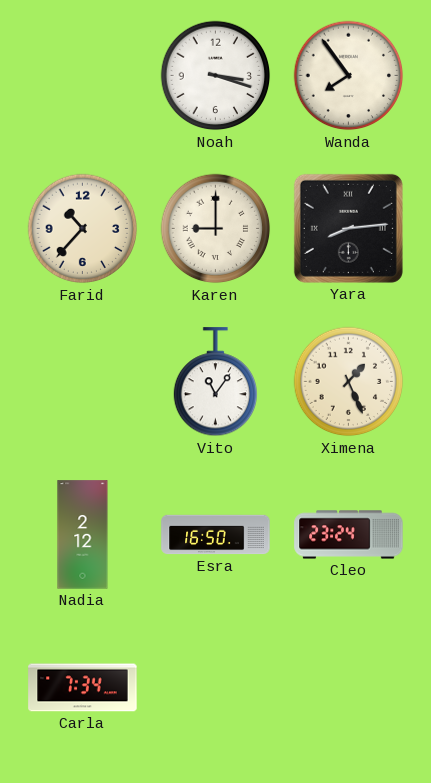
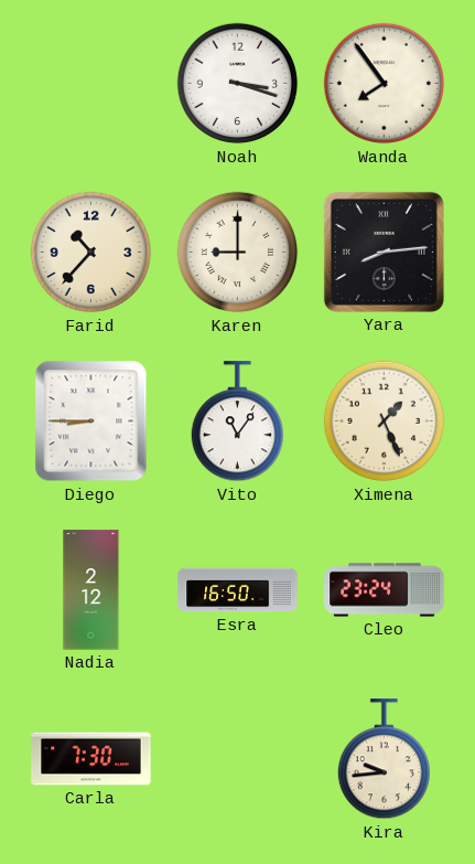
Diego: none -> 8:45
Carla: 7:34 -> 7:30
Kira: none -> 9:44
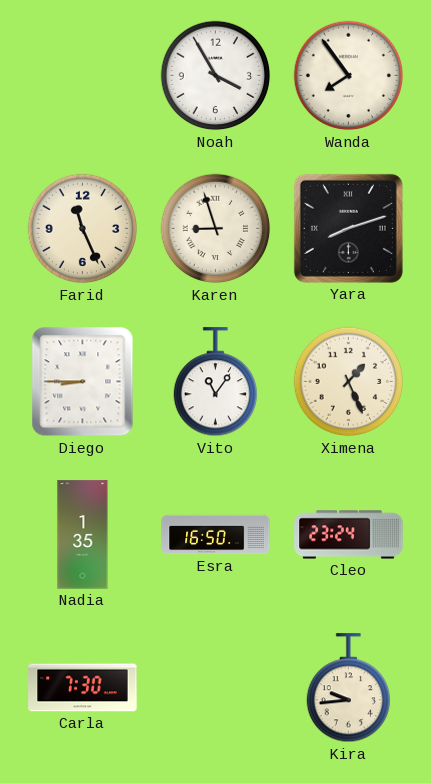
Noah: 3:18 -> 3:55
Farid: 10:37 -> 11:26
Karen: 9:00 -> 8:57
Yara: 8:14 -> 8:12
Nadia: 2:12 -> 1:35
